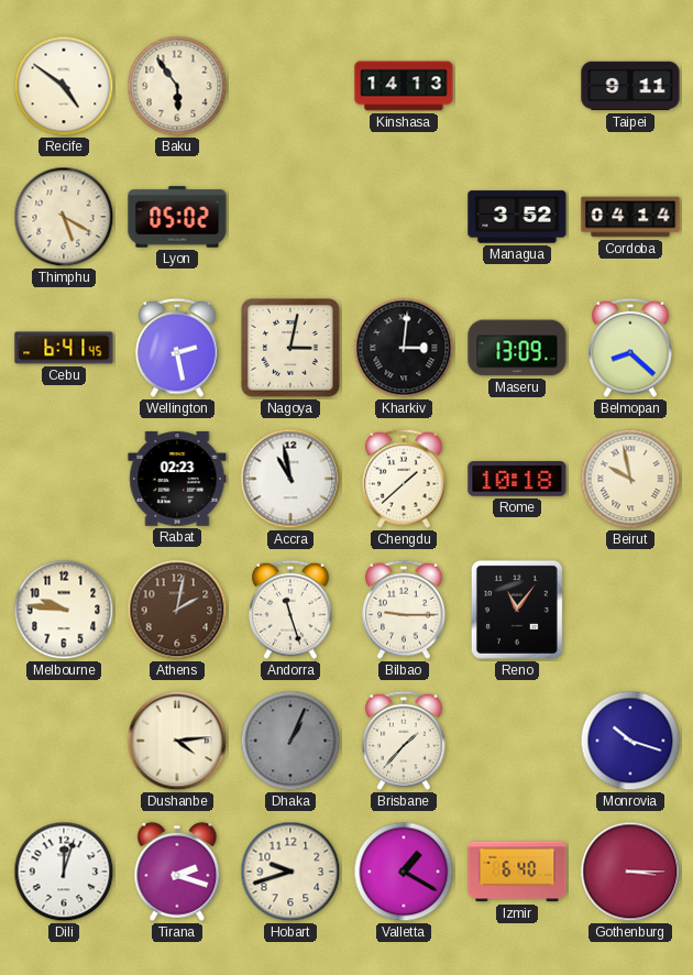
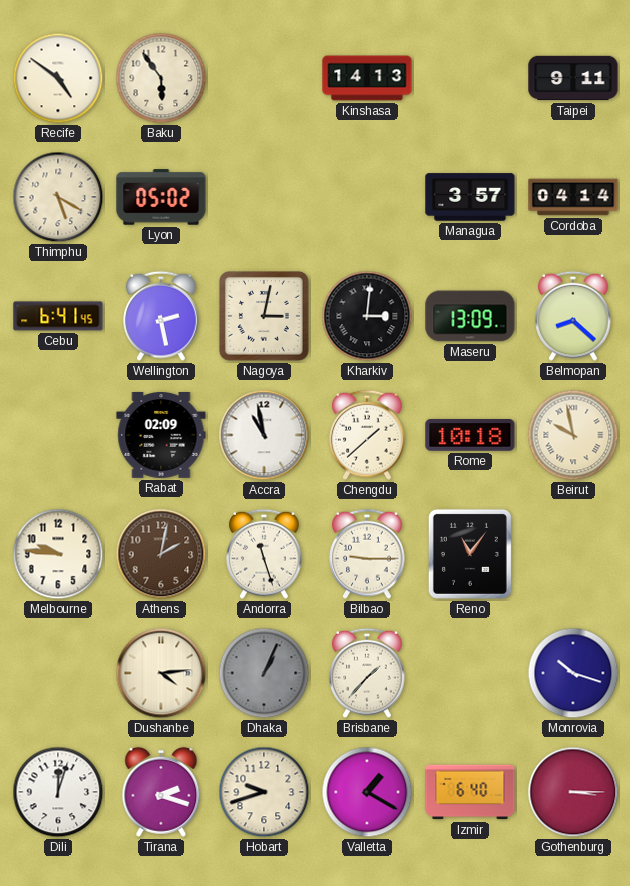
Managua: 3:52 -> 3:57
Rabat: 02:23 -> 02:09
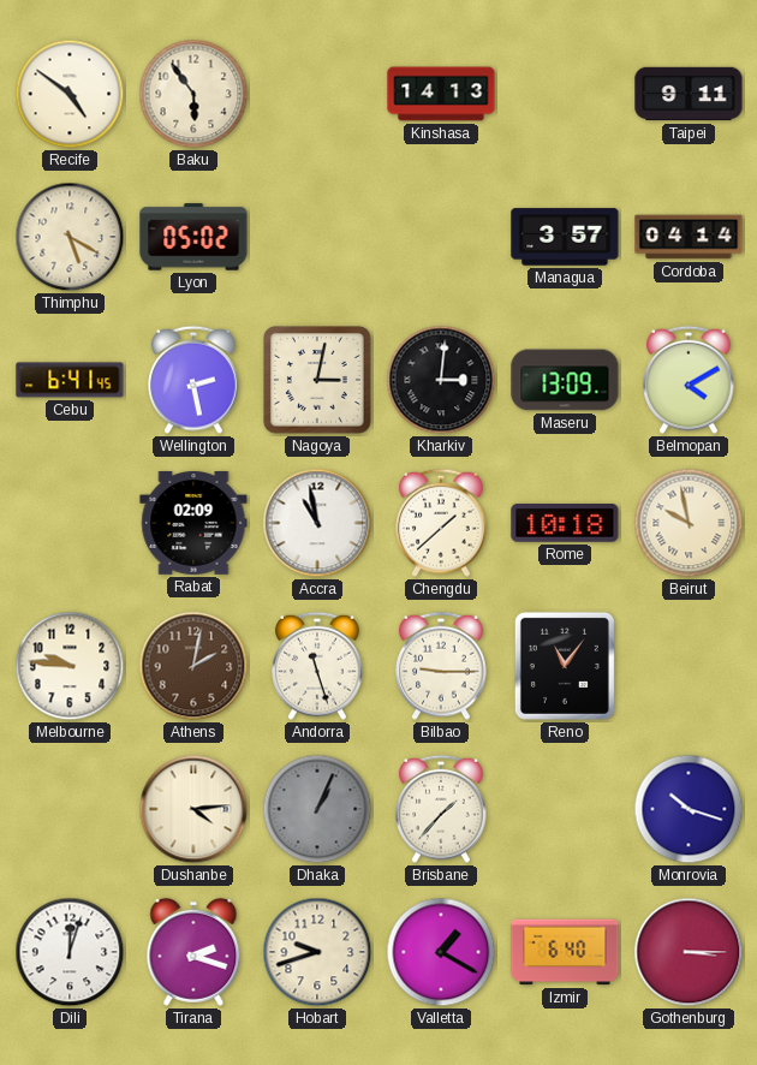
Belmopan: 8:22 -> 4:10
